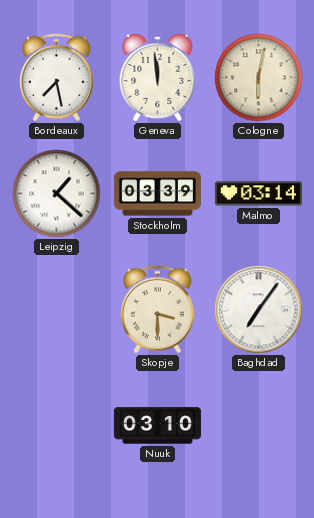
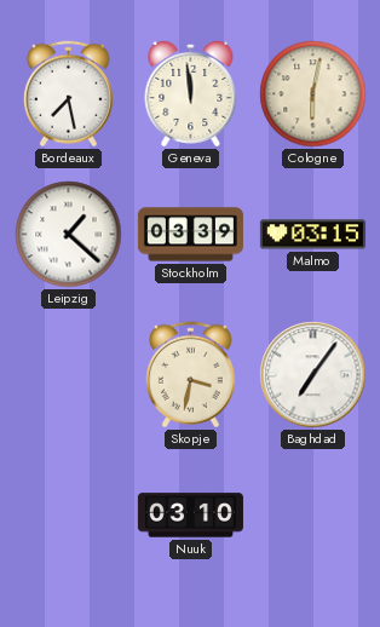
Malmo: 03:14 -> 03:15
Skopje: 3:30 -> 3:32
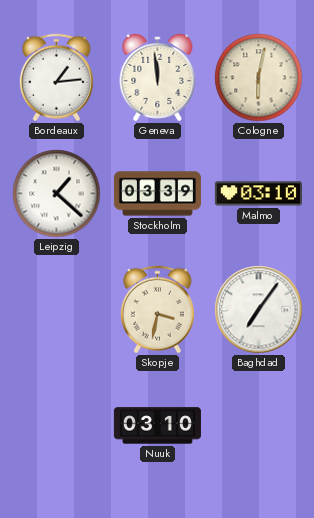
Bordeaux: 7:28 -> 1:14
Malmo: 03:15 -> 03:10
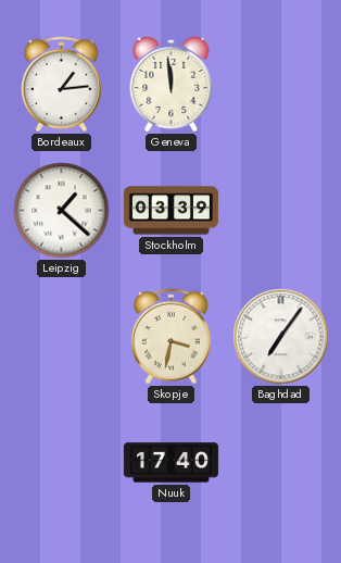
Cologne: 6:02 -> none
Malmo: 03:10 -> none
Nuuk: 03:10 -> 17:40
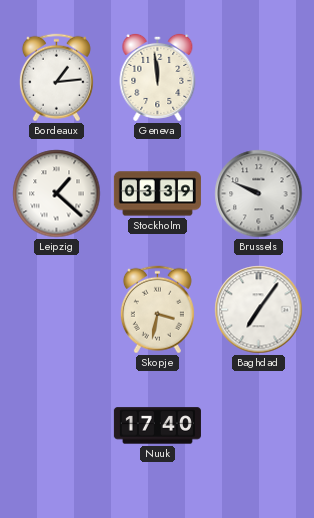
Brussels: none -> 9:49
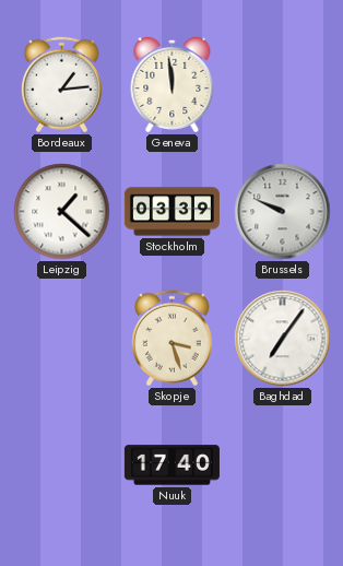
Skopje: 3:32 -> 3:27
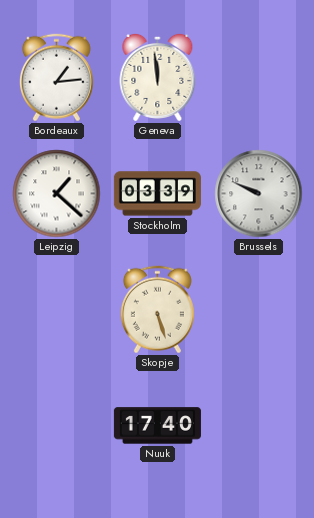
Skopje: 3:27 -> 5:27
Baghdad: 7:06 -> none
